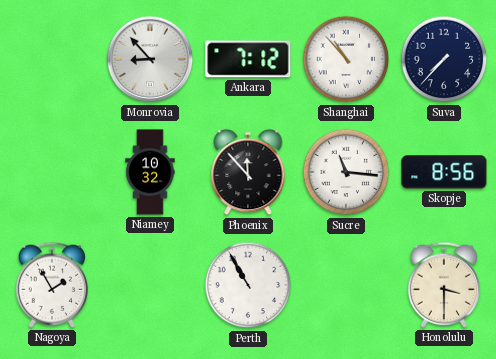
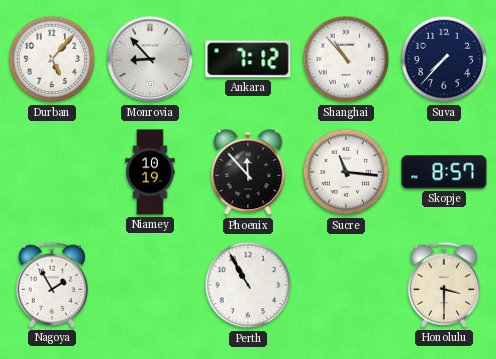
Durban: none -> 5:07
Niamey: 10:32 -> 10:19
Skopje: 8:56 -> 8:57
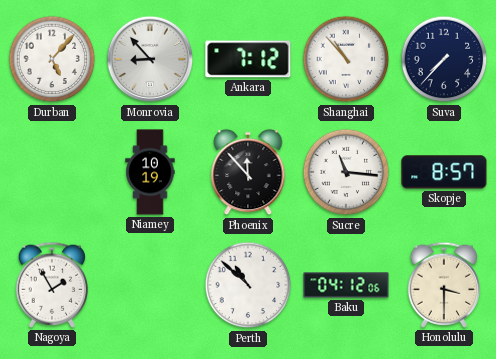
Perth: 10:55 -> 10:52
Baku: none -> 04:12
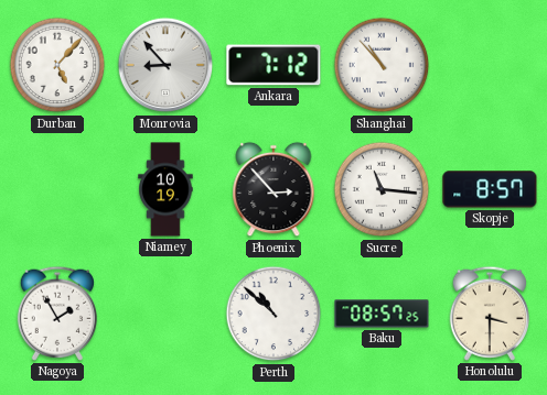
Suva: 7:37 -> none
Phoenix: 11:53 -> 2:53
Baku: 04:12 -> 08:57
